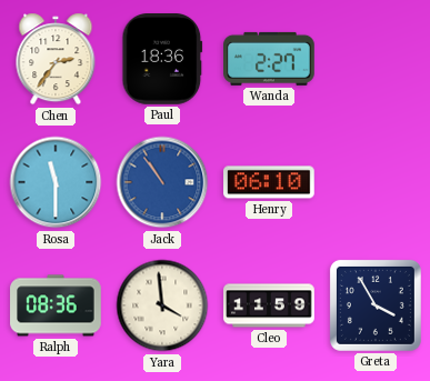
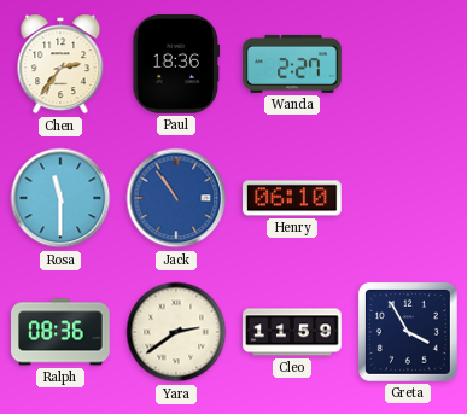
Yara: 3:59 -> 2:39
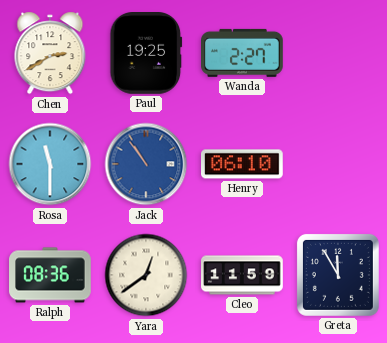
Chen: 2:36 -> 2:40
Paul: 18:36 -> 19:25
Yara: 2:39 -> 12:39
Greta: 3:55 -> 11:55
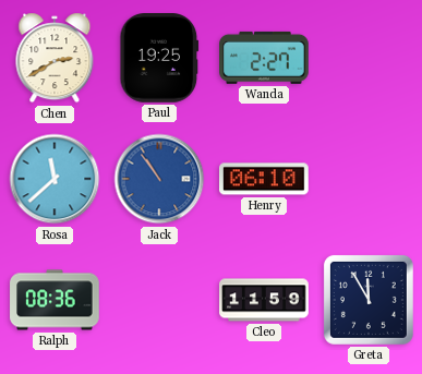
Rosa: 11:30 -> 11:38
Yara: 12:39 -> none
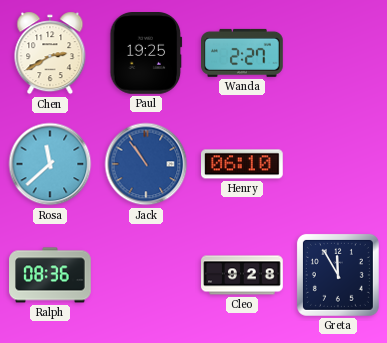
Cleo: 11:59 -> 9:28
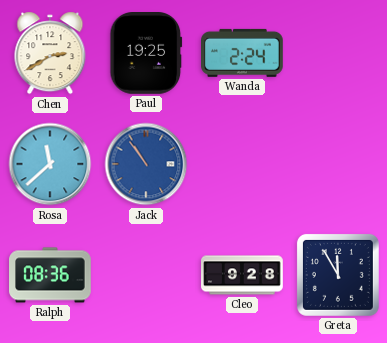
Wanda: 2:27 -> 2:24
Henry: 06:10 -> none
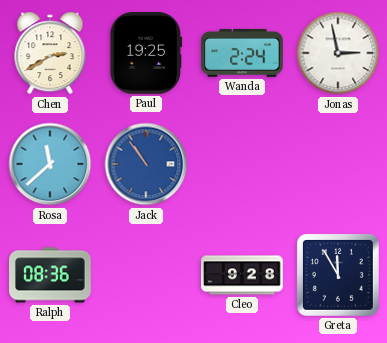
Jonas: none -> 2:58
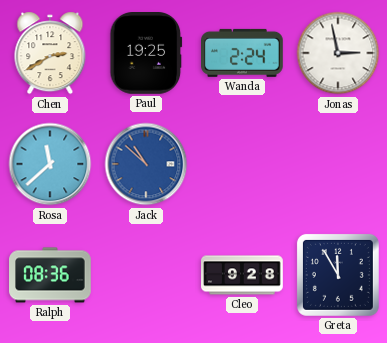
Jack: 10:54 -> 10:52
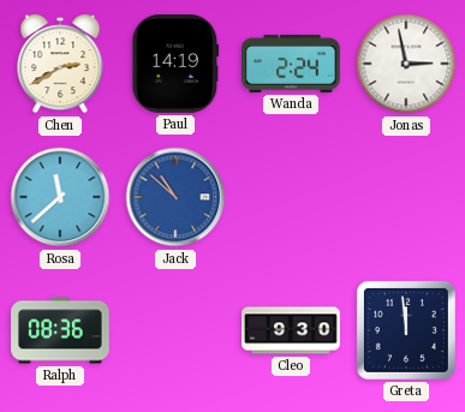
Paul: 19:25 -> 14:19
Cleo: 9:28 -> 9:30
Greta: 11:55 -> 11:59
